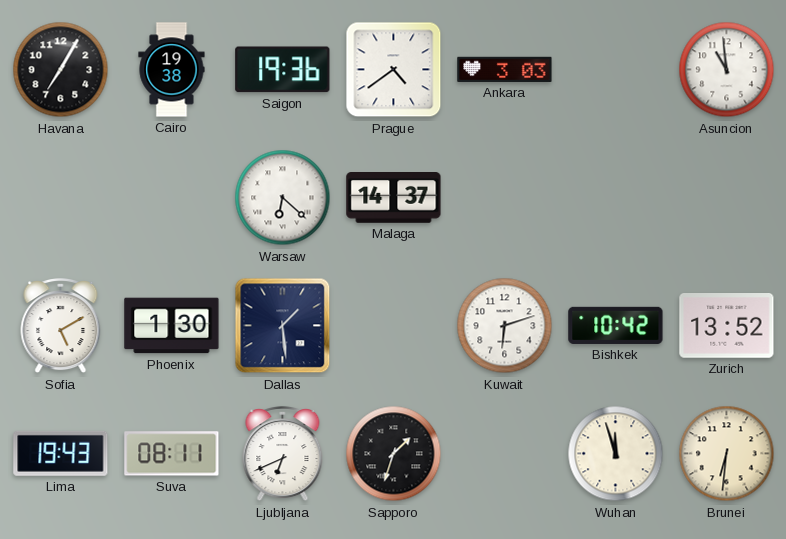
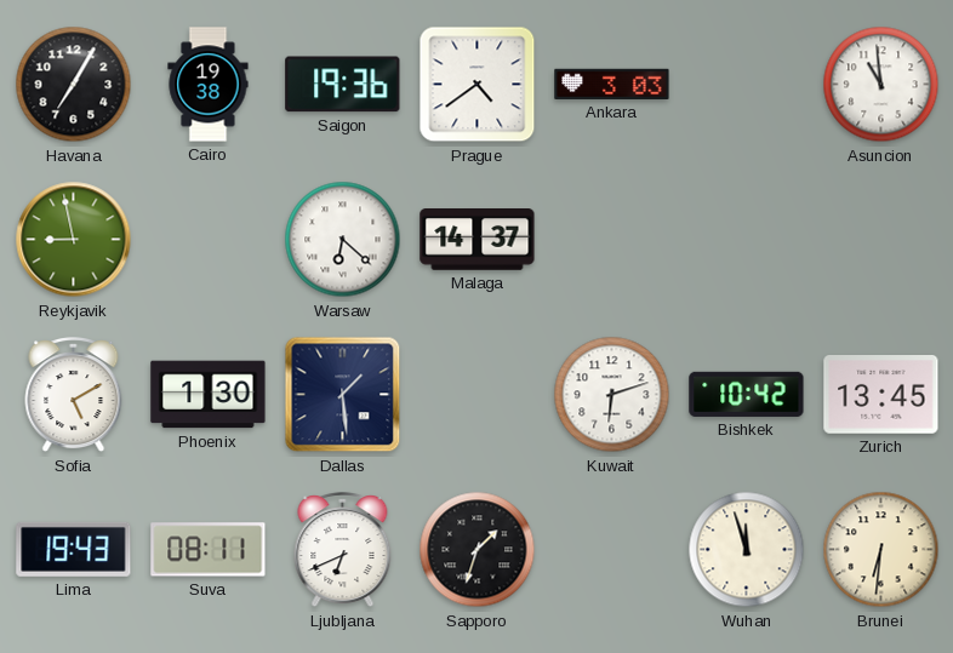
Reykjavik: none -> 8:58
Zurich: 13:52 -> 13:45
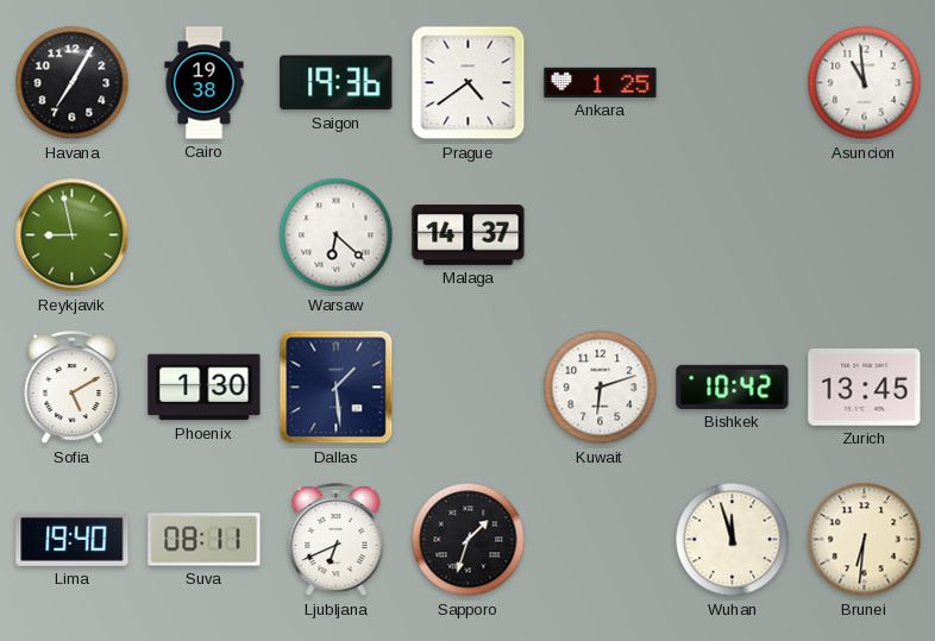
Ankara: 3:03 -> 1:25
Lima: 19:43 -> 19:40
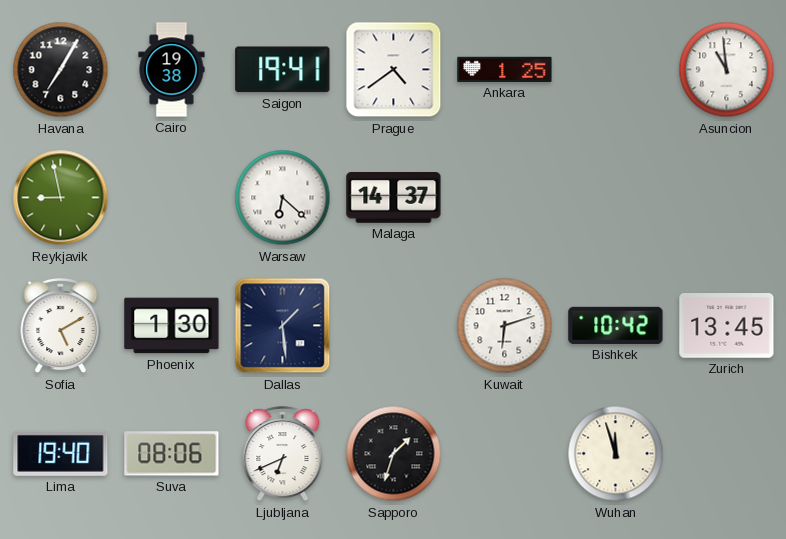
Saigon: 19:36 -> 19:41
Suva: 08:11 -> 08:06
Brunei: 6:31 -> none
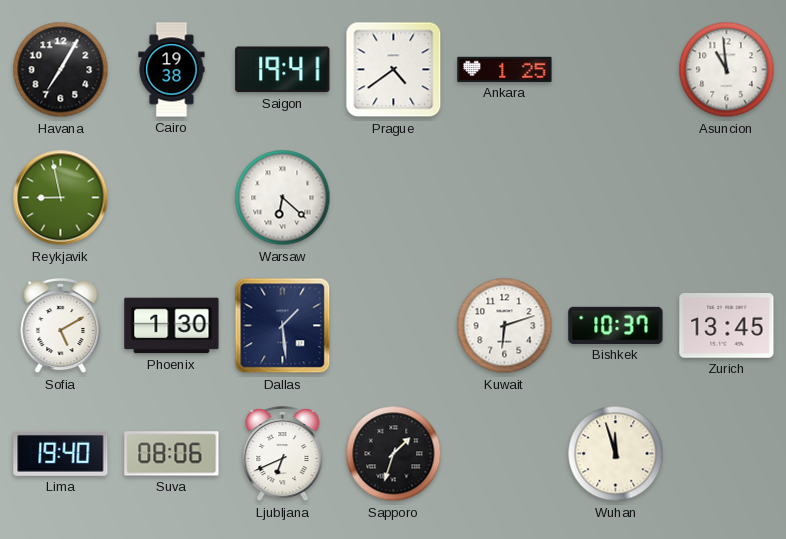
Malaga: 14:37 -> none
Bishkek: 10:42 -> 10:37
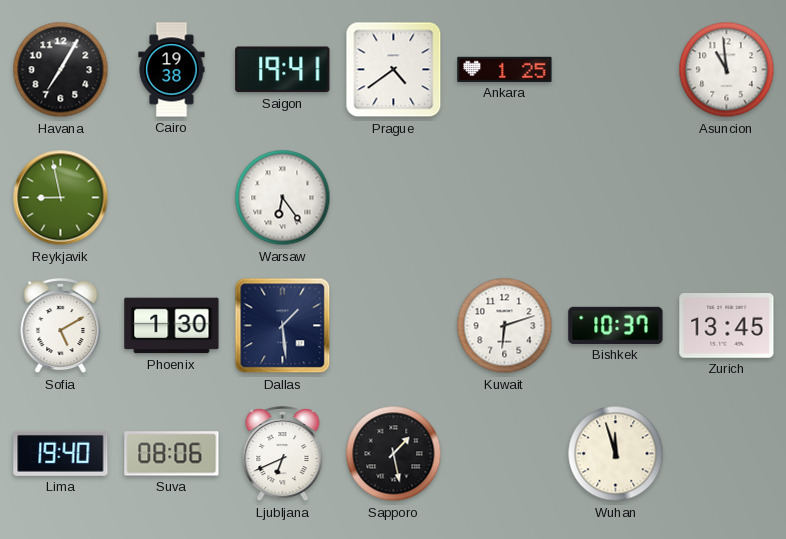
Warsaw: 6:22 -> 6:24
Sapporo: 1:33 -> 1:28
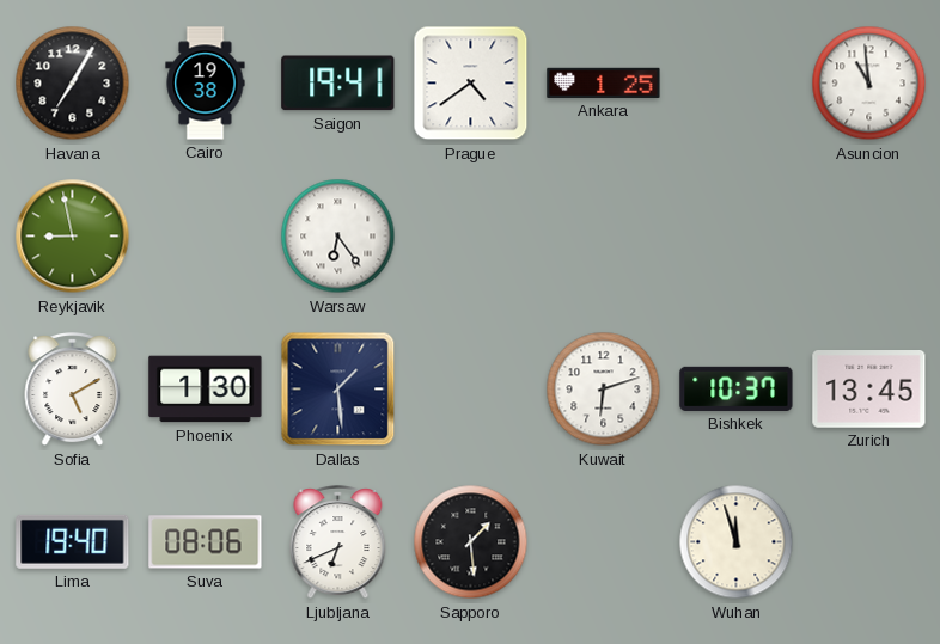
Sapporo: 1:28 -> 1:29
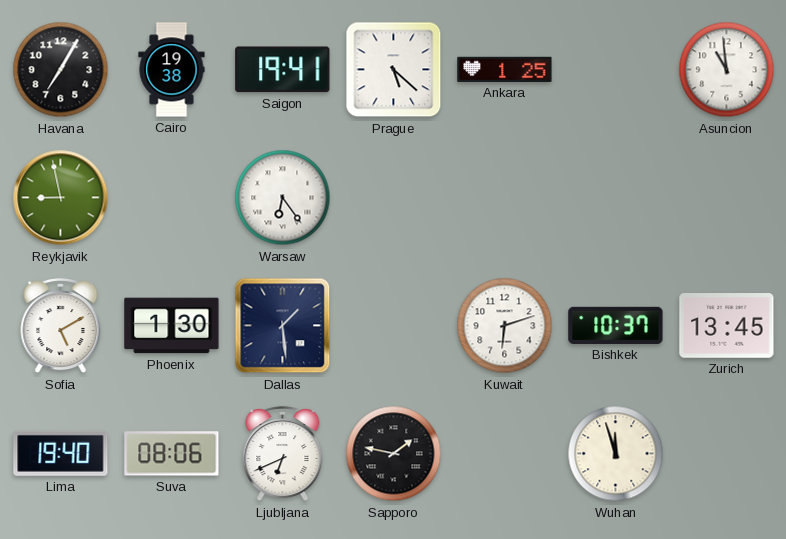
Prague: 4:39 -> 5:22
Sapporo: 1:29 -> 1:47
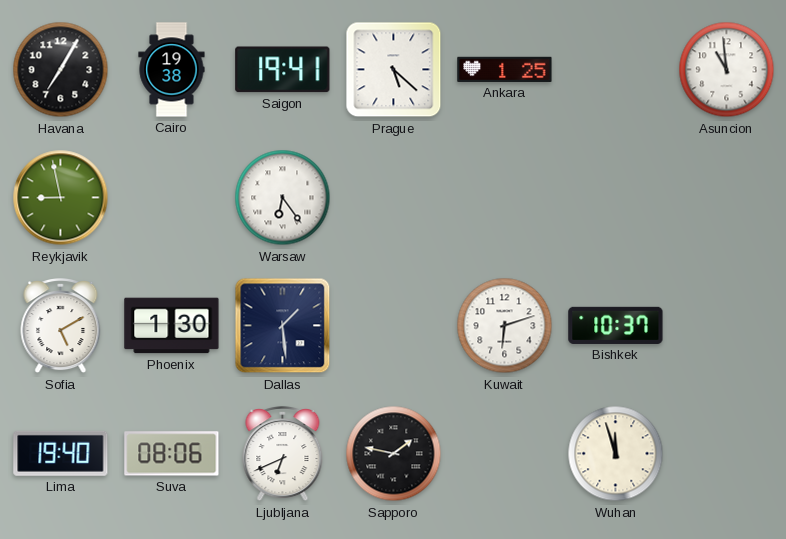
Zurich: 13:45 -> none
